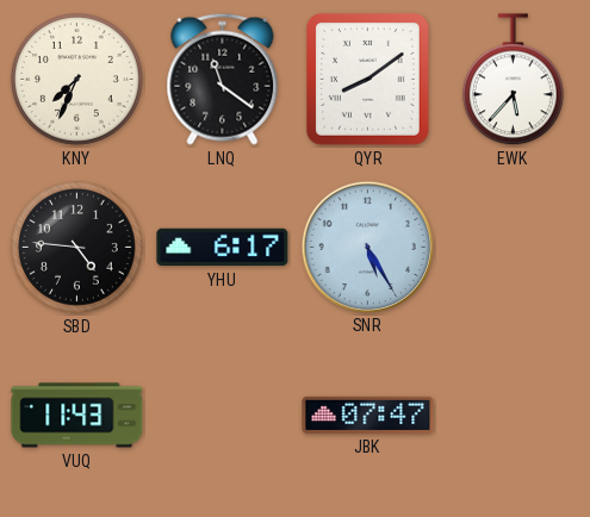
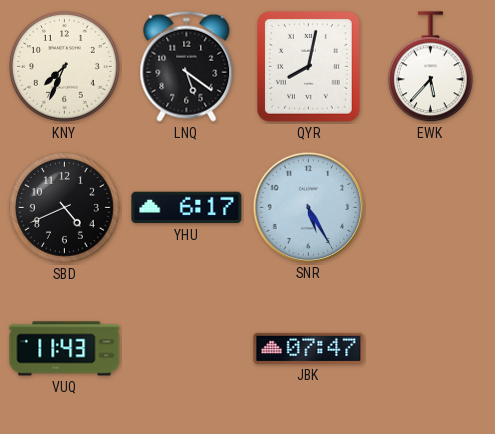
LNQ: 11:21 -> 5:21
QYR: 8:09 -> 8:02
SBD: 4:46 -> 4:41
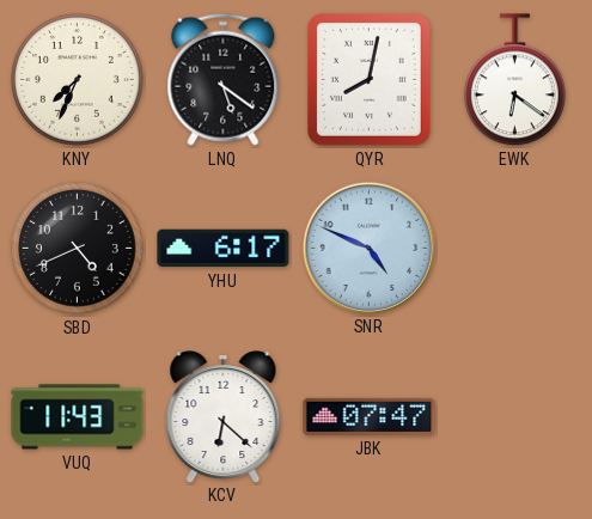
EWK: 5:37 -> 6:21
SNR: 5:25 -> 4:49
KCV: none -> 6:22
